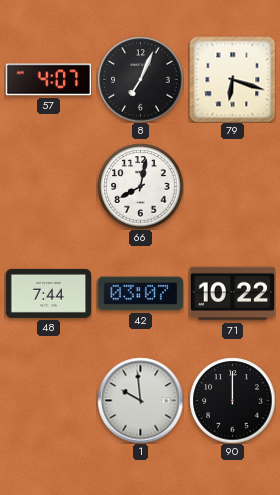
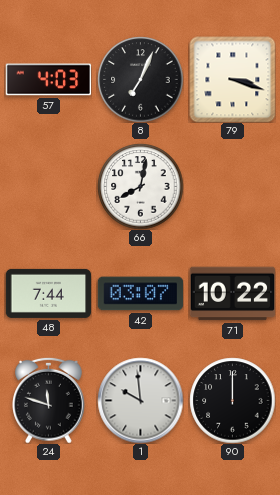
57: 4:07 -> 4:03
79: 6:18 -> 3:18
24: none -> 11:48
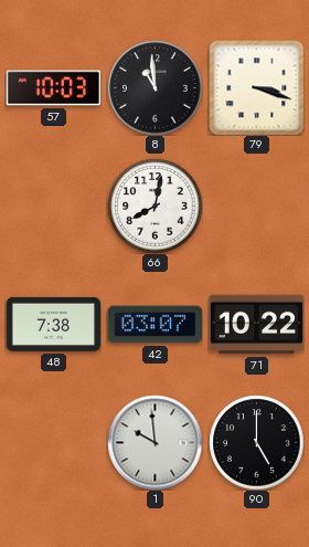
57: 4:03 -> 10:03
8: 7:04 -> 10:59
48: 7:44 -> 7:38
24: 11:48 -> none
90: 12:00 -> 5:00
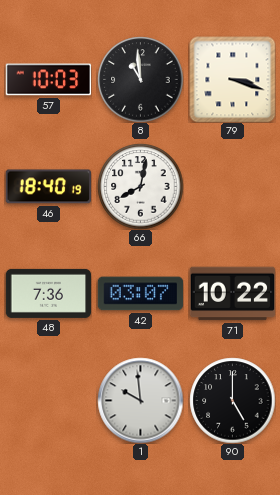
46: none -> 18:40
48: 7:38 -> 7:36
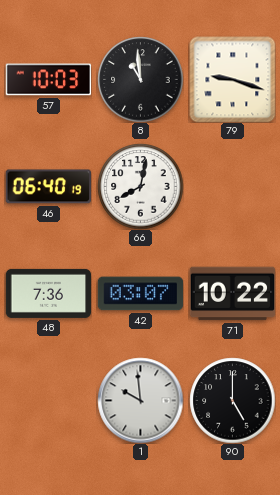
79: 3:18 -> 9:18
46: 18:40 -> 06:40
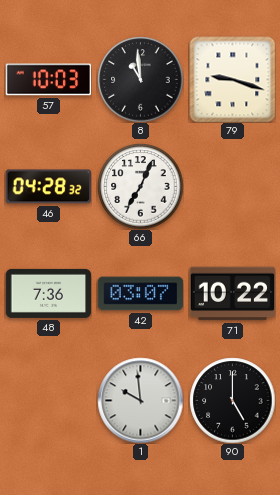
46: 06:40 -> 04:28
66: 8:02 -> 7:04
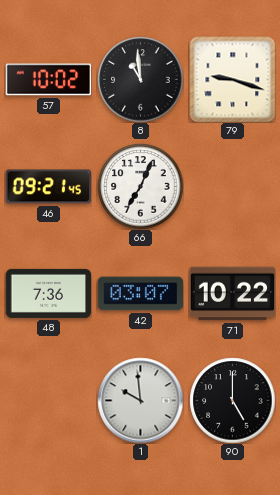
57: 10:03 -> 10:02
46: 04:28 -> 09:21
